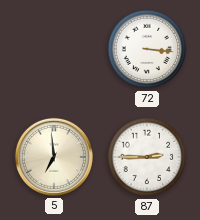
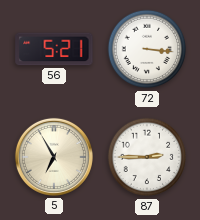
56: none -> 5:21
5: 6:59 -> 6:55
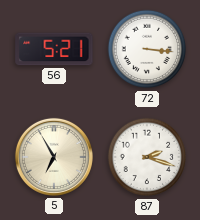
87: 2:45 -> 2:18
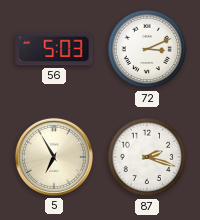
56: 5:21 -> 5:03
72: 3:16 -> 3:11
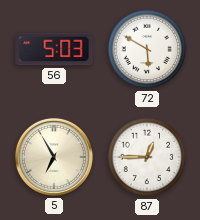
72: 3:11 -> 5:50
87: 2:18 -> 12:45
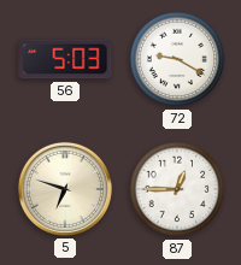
72: 5:50 -> 9:20
5: 6:55 -> 6:48
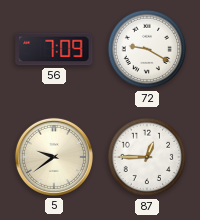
56: 5:03 -> 7:09
5: 6:48 -> 9:39
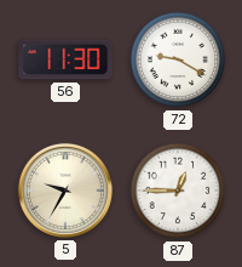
56: 7:09 -> 11:30
5: 9:39 -> 9:35
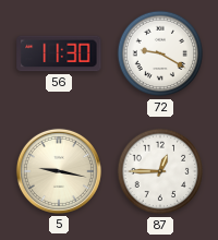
5: 9:35 -> 9:17
